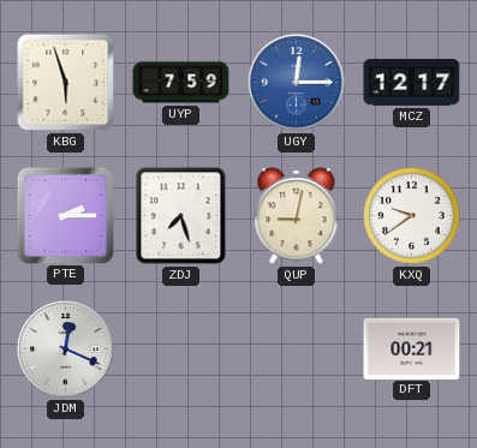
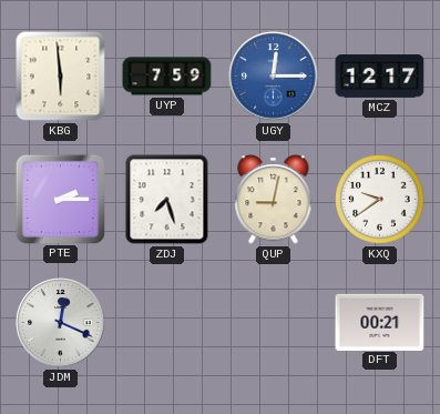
KBG: 5:57 -> 5:59
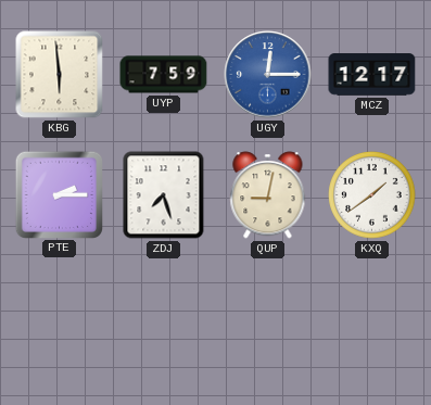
KXQ: 9:39 -> 1:39
JDM: 12:19 -> none
DFT: 00:21 -> none
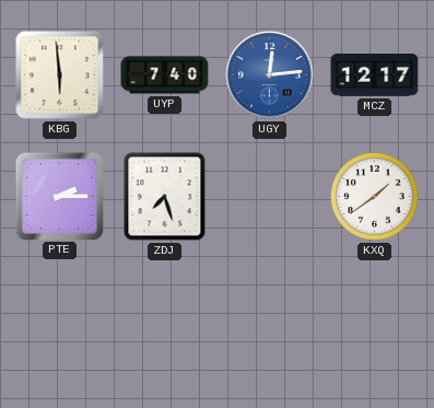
UYP: 7:59 -> 7:40
UGY: 12:15 -> 12:14
QUP: 9:02 -> none
